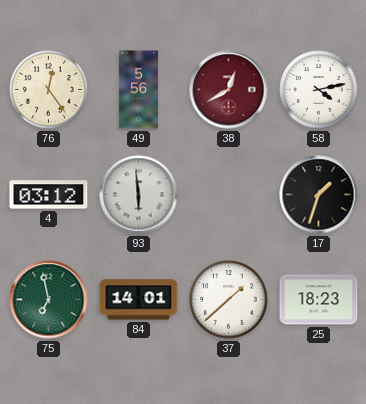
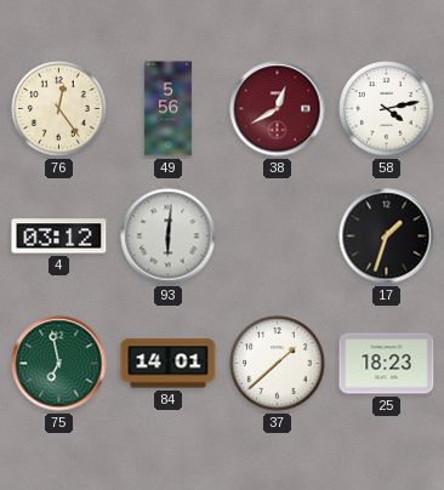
93: 5:59 -> 6:01
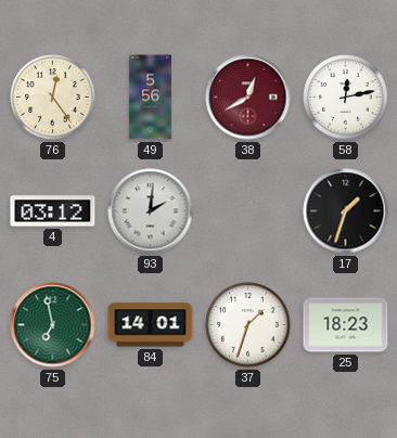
58: 4:13 -> 12:13
93: 6:01 -> 2:01
37: 1:38 -> 1:33
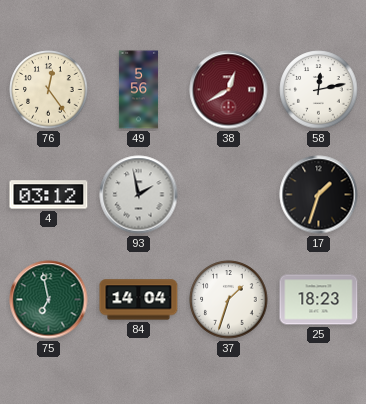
93: 2:01 -> 1:58
84: 14:01 -> 14:04
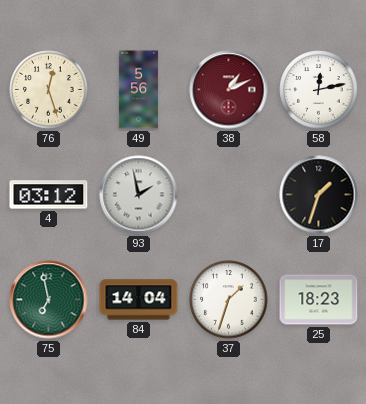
76: 12:24 -> 12:27
38: 12:40 -> 1:11
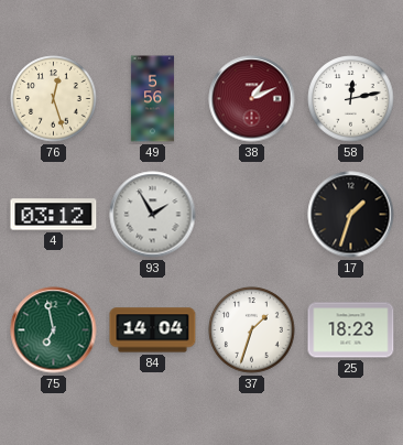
93: 1:58 -> 1:55
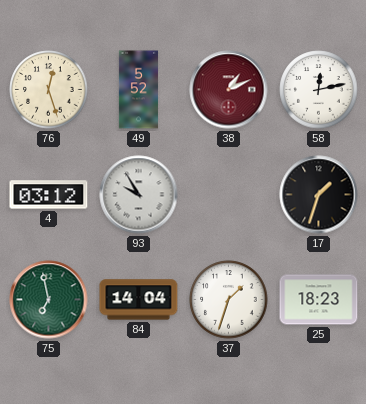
49: 5:56 -> 5:52
93: 1:55 -> 9:55
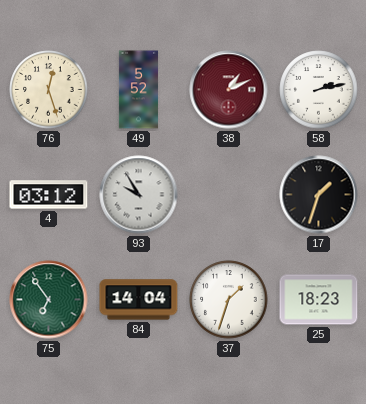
58: 12:13 -> 2:13
75: 6:58 -> 6:54
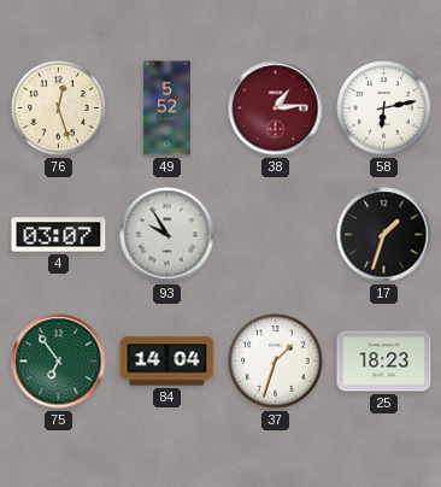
38: 1:11 -> 1:14
58: 2:13 -> 6:13
4: 03:12 -> 03:07
